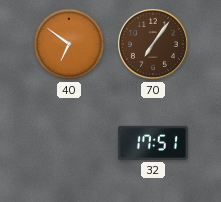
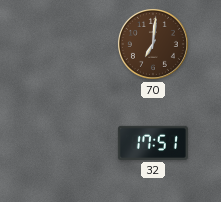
40: 6:51 -> none
70: 7:06 -> 7:01
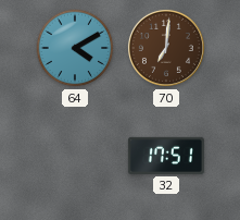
64: none -> 4:10
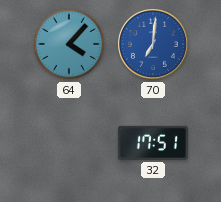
64: 4:10 -> 4:07
70 dial: brown -> blue
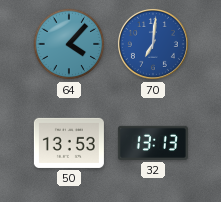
50: none -> 13:53
32: 17:51 -> 13:13
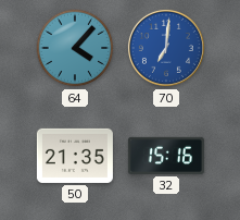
50: 13:53 -> 21:35
32: 13:13 -> 15:16
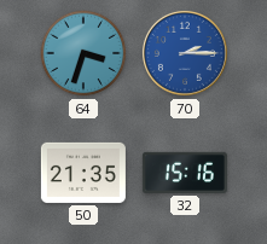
64: 4:07 -> 3:33
70: 7:01 -> 2:15
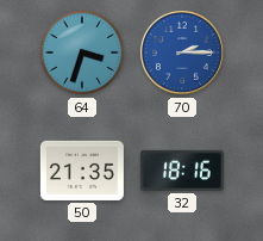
32: 15:16 -> 18:16
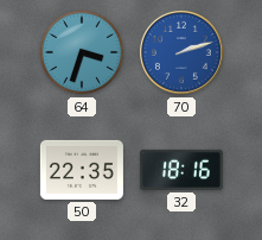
70: 2:15 -> 2:12
50: 21:35 -> 22:35
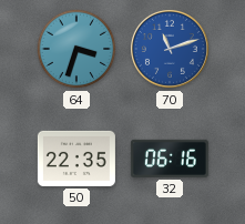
70: 2:12 -> 11:12
32: 18:16 -> 06:16
